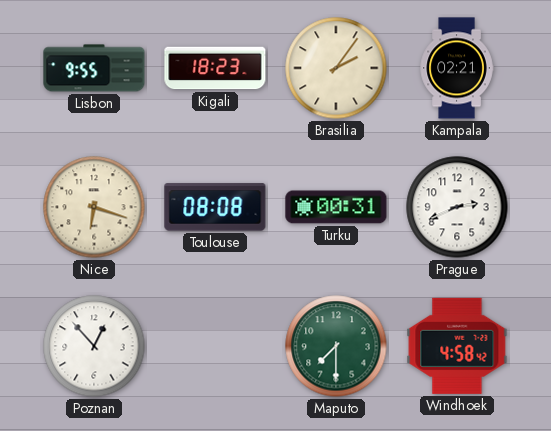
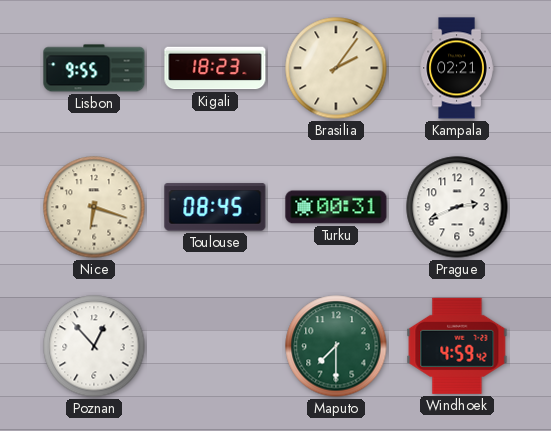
Toulouse: 08:08 -> 08:45
Windhoek: 4:58 -> 4:59
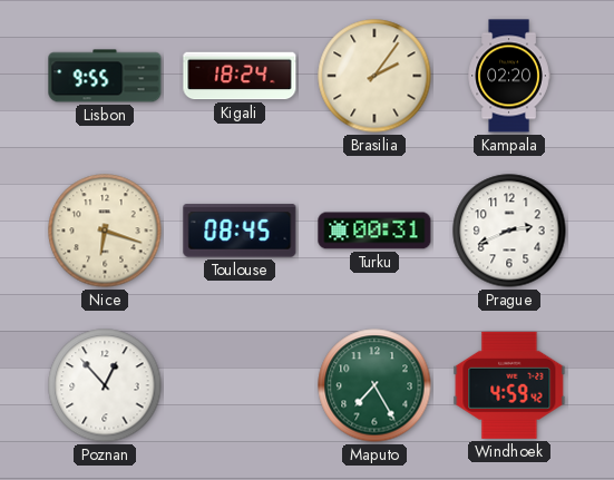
Kigali: 18:23 -> 18:24
Kampala: 02:21 -> 02:20
Maputo: 7:30 -> 7:25
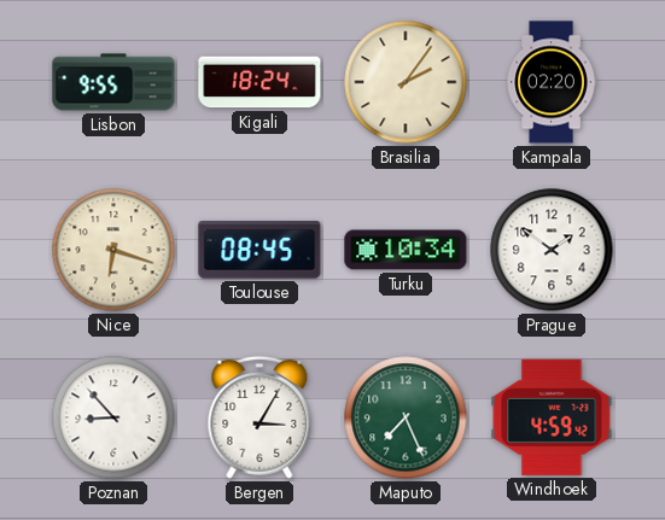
Turku: 00:31 -> 10:34
Prague: 2:41 -> 1:51
Poznan: 12:53 -> 8:53
Bergen: none -> 3:05
Maputo: 7:25 -> 7:26
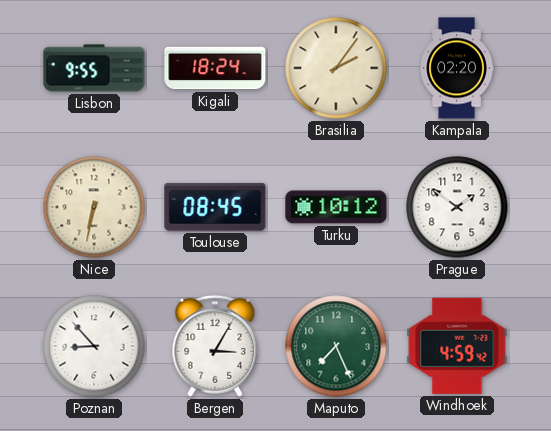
Nice: 6:18 -> 6:32
Turku: 10:34 -> 10:12
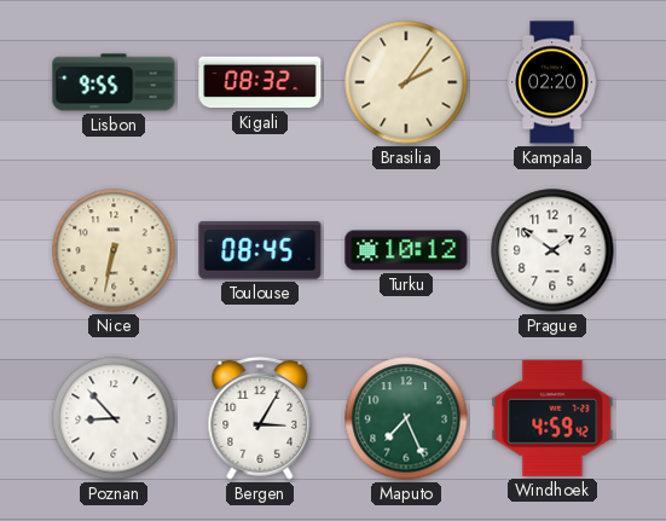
Kigali: 18:24 -> 08:32
